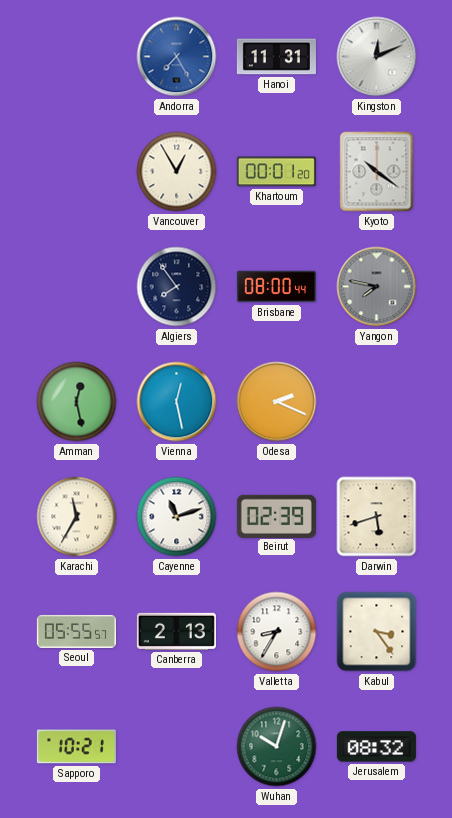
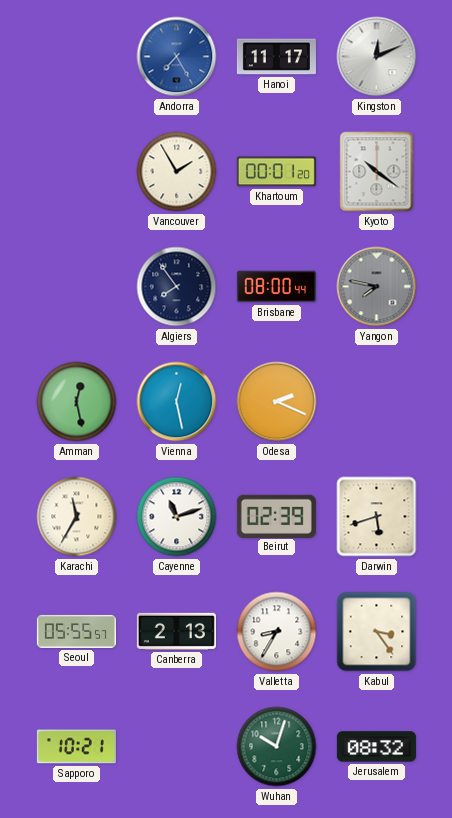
Hanoi: 11:31 -> 11:17
Vancouver: 12:55 -> 1:55
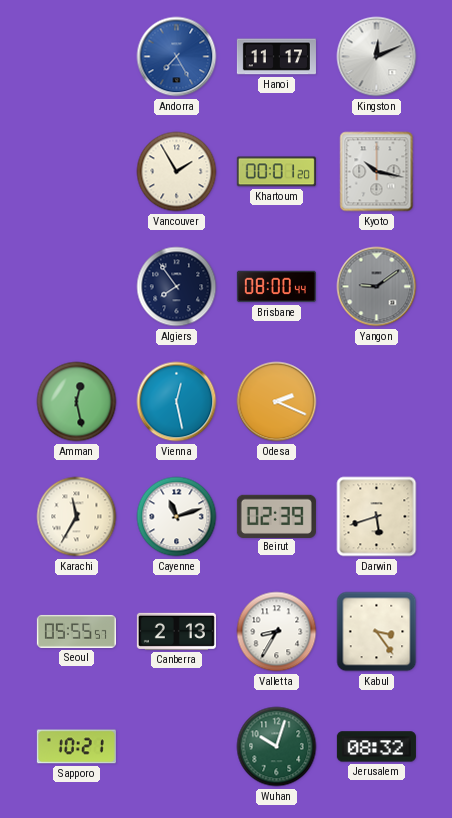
Kyoto: 10:21 -> 10:17
Yangon: 7:47 -> 9:09
